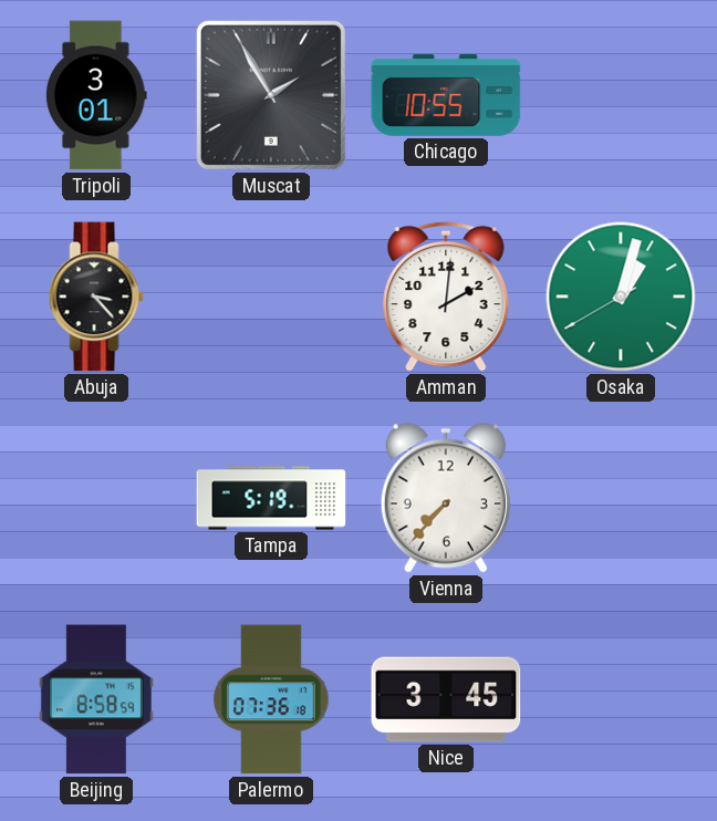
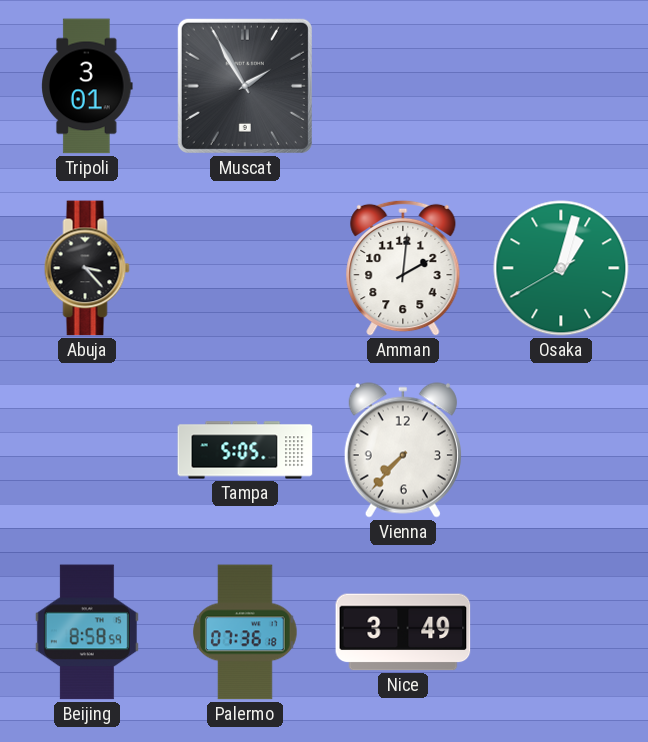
Chicago: 10:55 -> none
Tampa: 5:19 -> 5:05
Nice: 3:45 -> 3:49
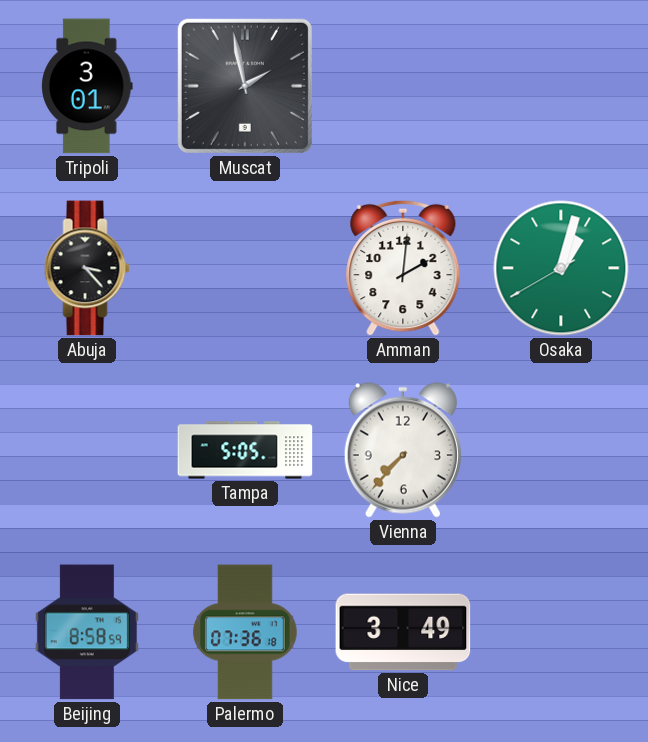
Muscat: 1:55 -> 1:58
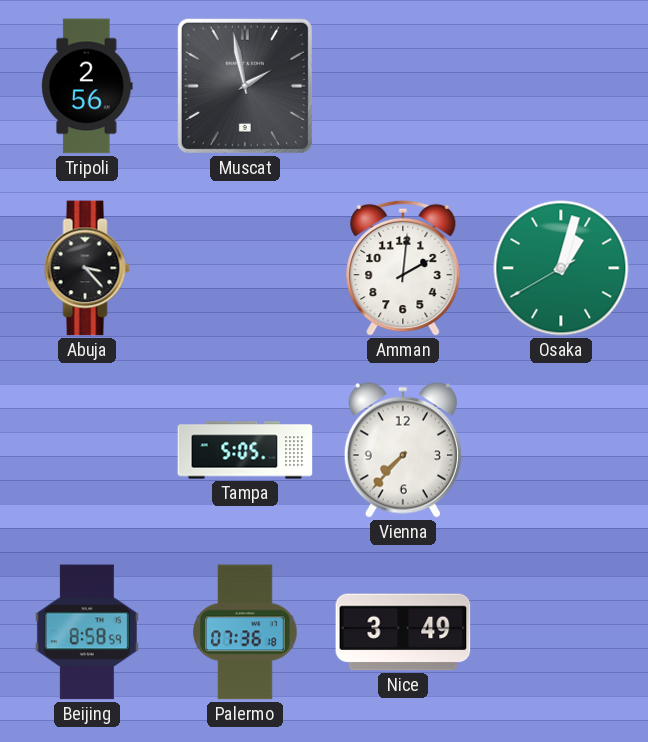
Tripoli: 3:01 -> 2:56
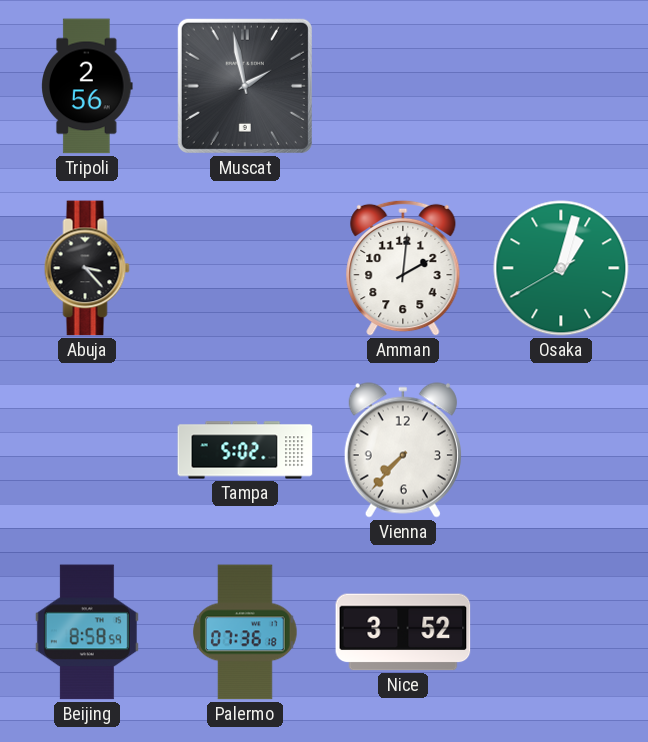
Tampa: 5:05 -> 5:02
Nice: 3:49 -> 3:52
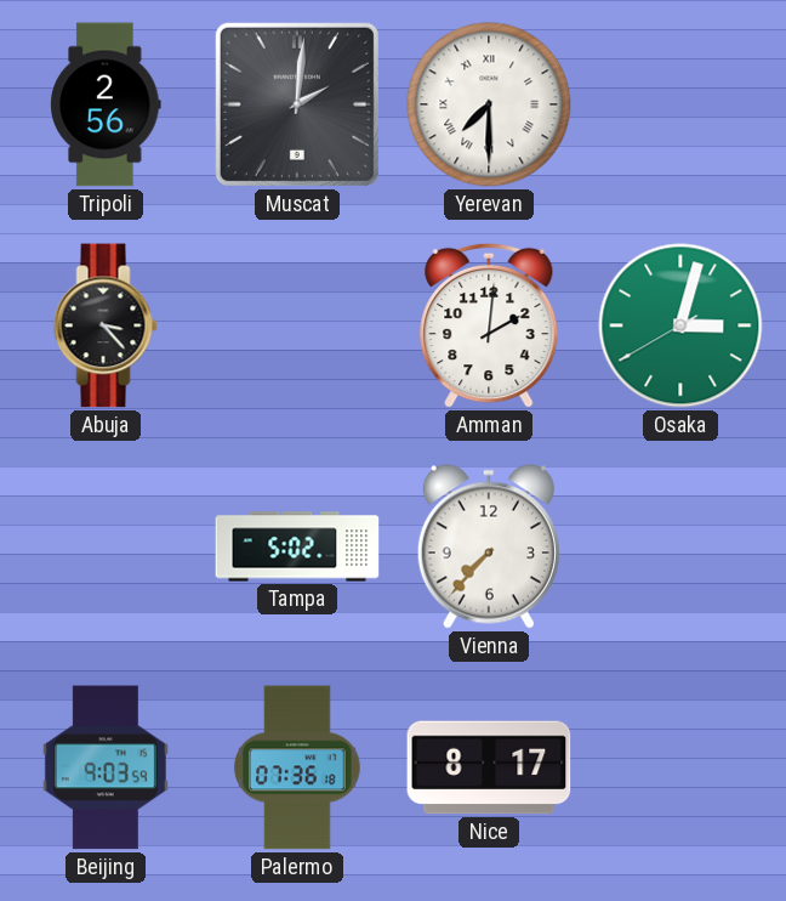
Muscat: 1:58 -> 2:01
Yerevan: none -> 7:30
Osaka: 1:02 -> 3:02
Beijing: 8:58 -> 9:03
Nice: 3:52 -> 8:17
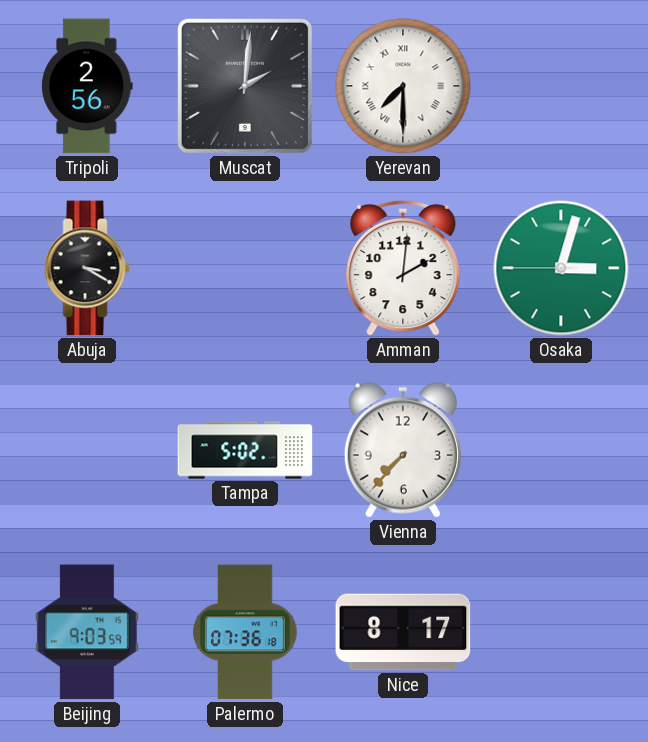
Abuja: 3:23 -> 3:20
Osaka: 3:02:40 -> 3:02:45
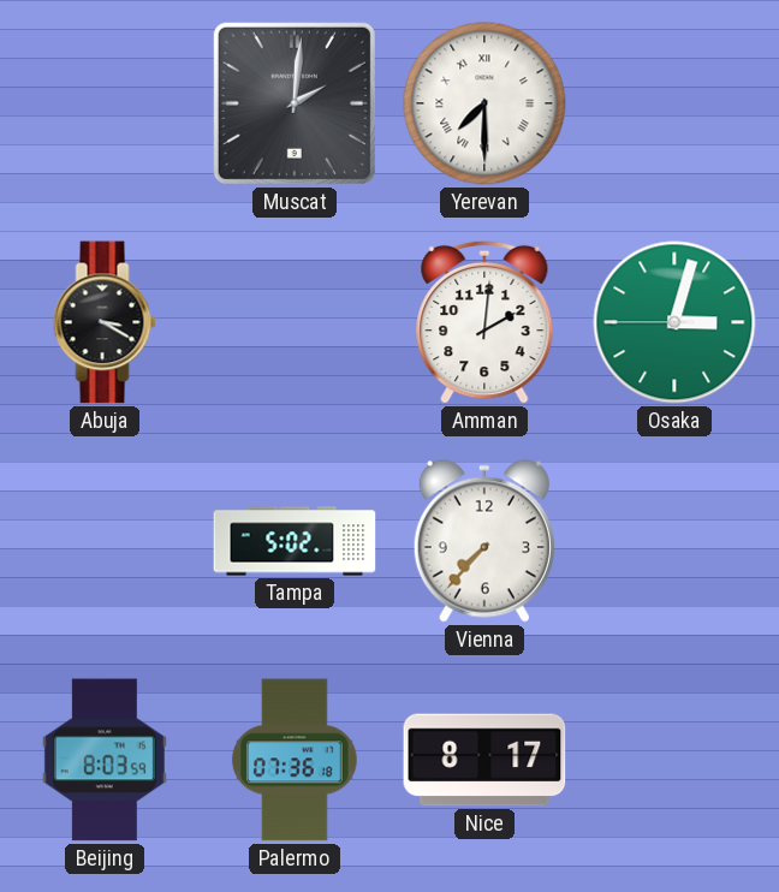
Tripoli: 2:56 -> none
Beijing: 9:03 -> 8:03
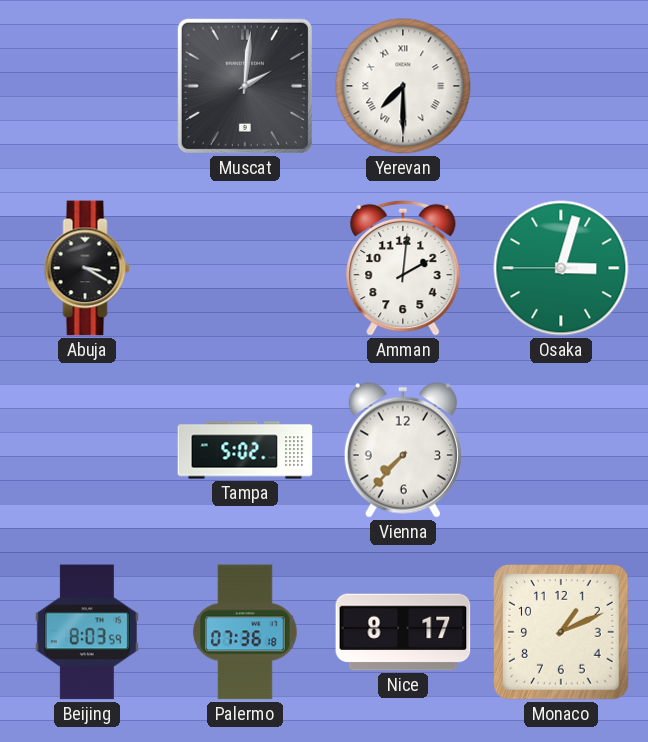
Monaco: none -> 1:11
